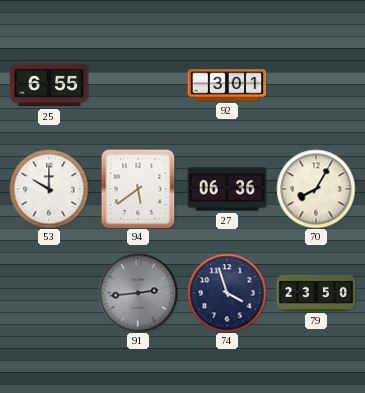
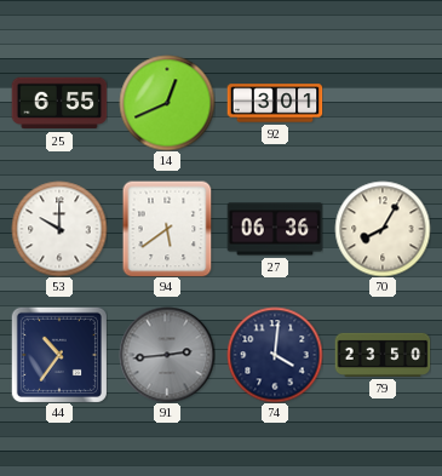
14: none -> 12:41
44: none -> 10:36
74: 3:57 -> 4:01
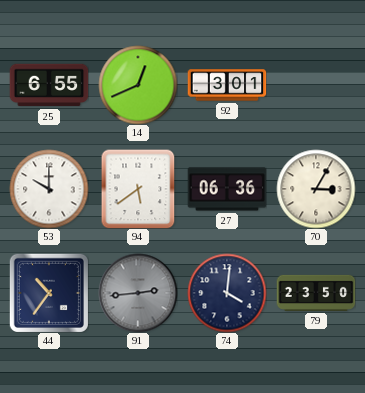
70: 8:05 -> 3:05
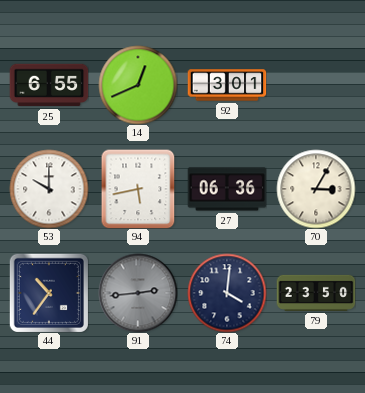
94: 5:39 -> 5:43
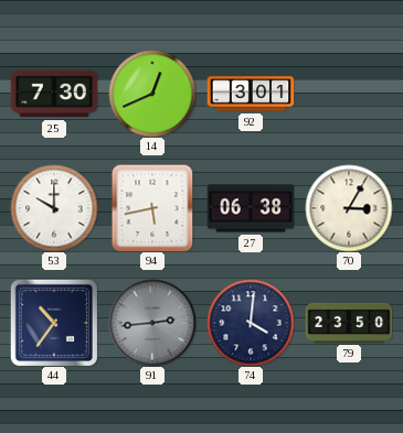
25: 6:55 -> 7:30
27: 06:36 -> 06:38
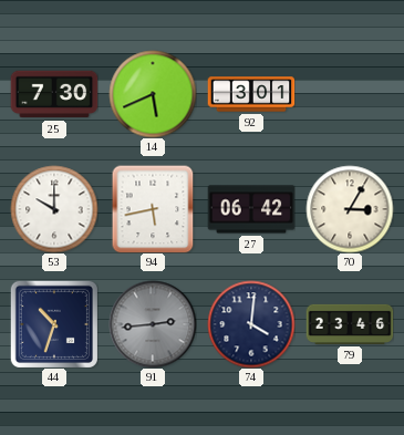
14: 12:41 -> 5:41
27: 06:38 -> 06:42
44: 10:36 -> 10:33
79: 23:50 -> 23:46
